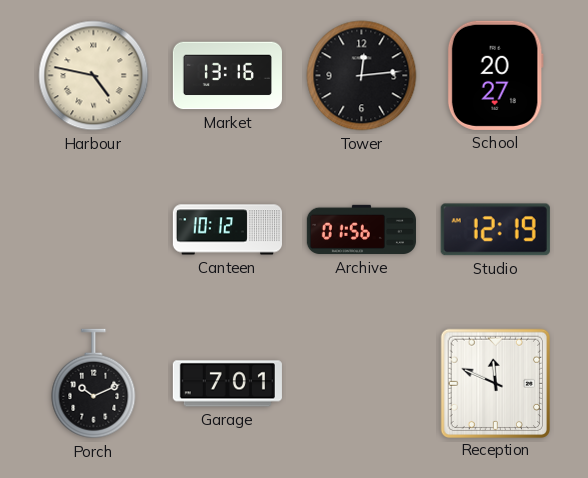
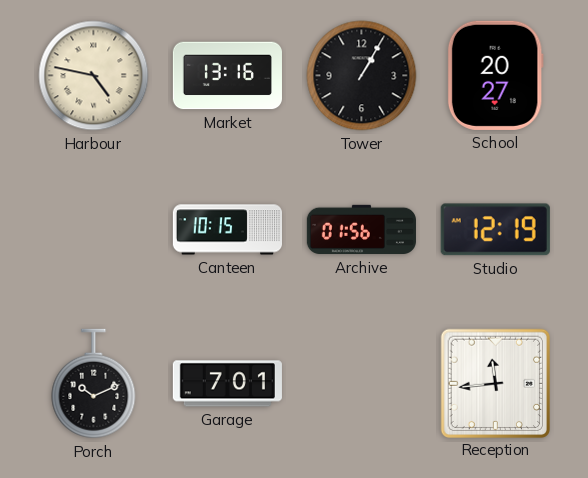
Tower: 12:14 -> 1:05
Canteen: 10:12 -> 10:15
Reception: 11:49 -> 11:44
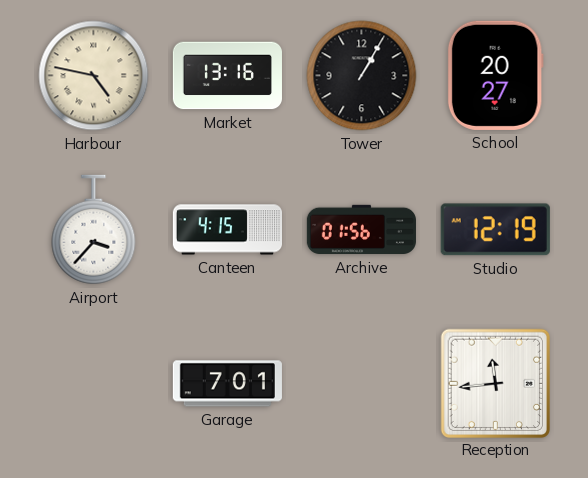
Airport: none -> 3:37
Canteen: 10:15 -> 4:15
Porch: 10:11 -> none
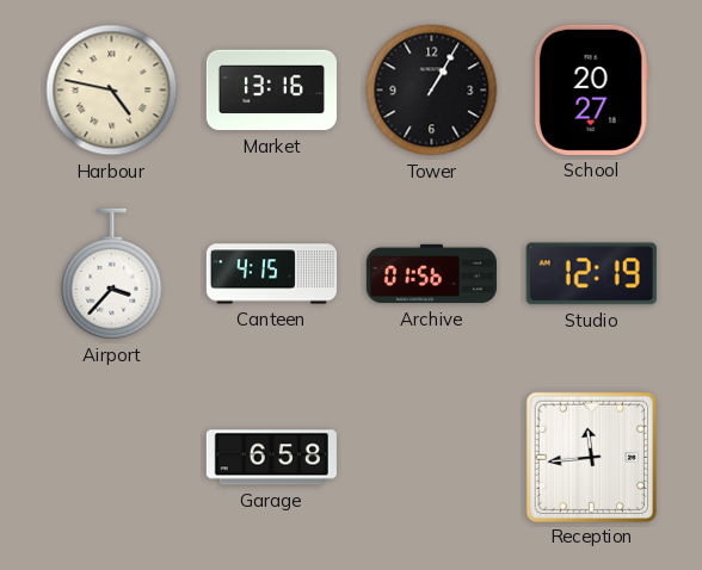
Garage: 7:01 -> 6:58
